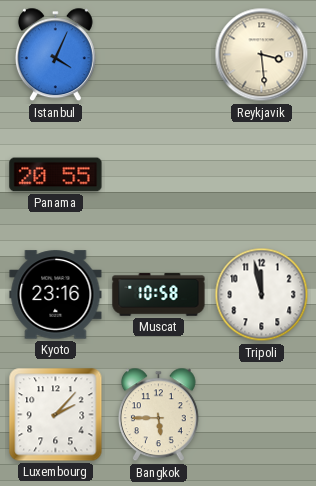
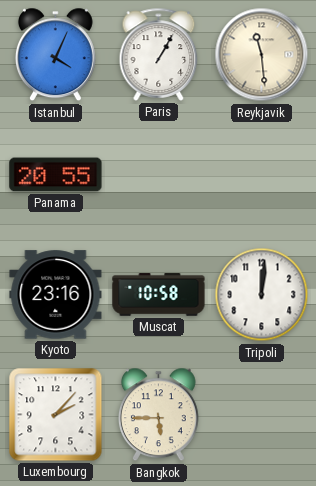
Paris: none -> 1:05
Reykjavik: 3:29 -> 11:29
Tripoli: 11:58 -> 12:01
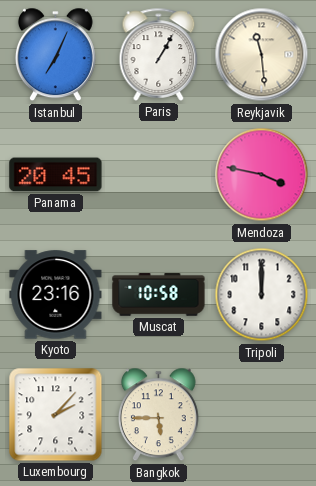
Istanbul: 4:04 -> 7:04
Panama: 20:55 -> 20:45
Mendoza: none -> 3:47
Tripoli: 12:01 -> 12:00
